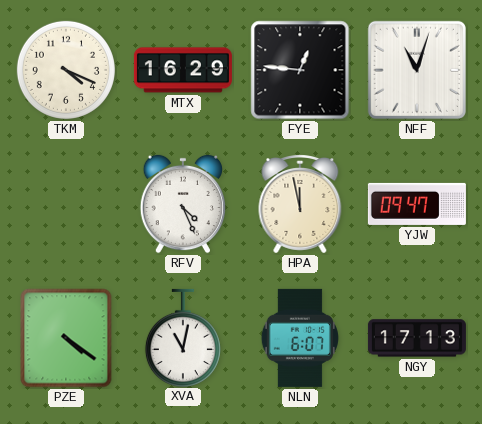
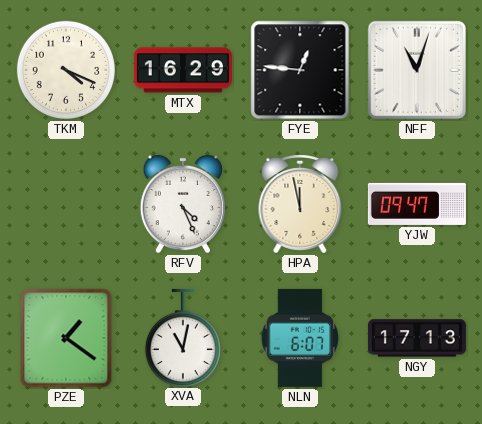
PZE: 4:21 -> 1:21
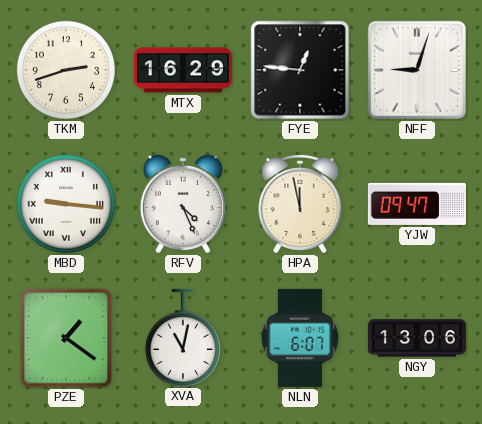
TKM: 4:19 -> 2:42
NFF: 11:03 -> 9:03
MBD: none -> 9:16
NGY: 17:13 -> 13:06
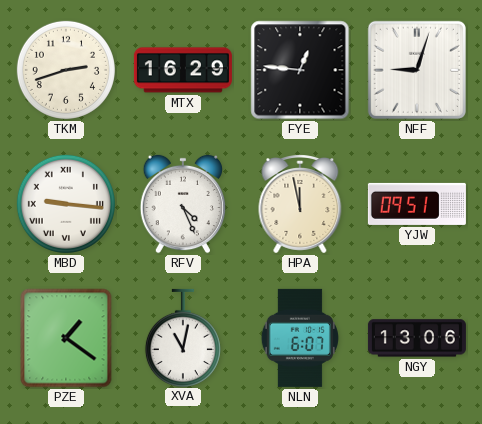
YJW: 09:47 -> 09:51
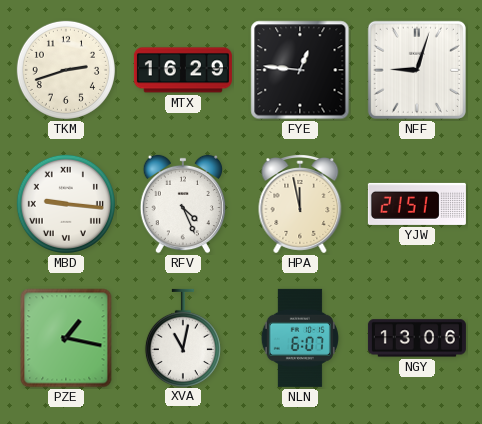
YJW: 09:51 -> 21:51
PZE: 1:21 -> 1:17
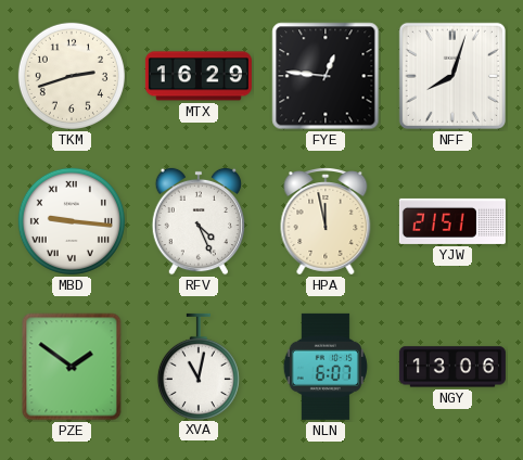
NFF: 9:03 -> 8:03
PZE: 1:17 -> 1:51
